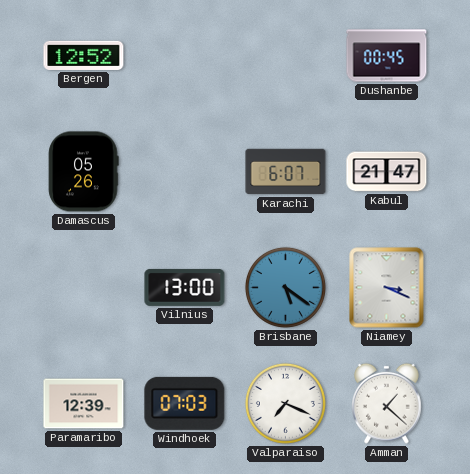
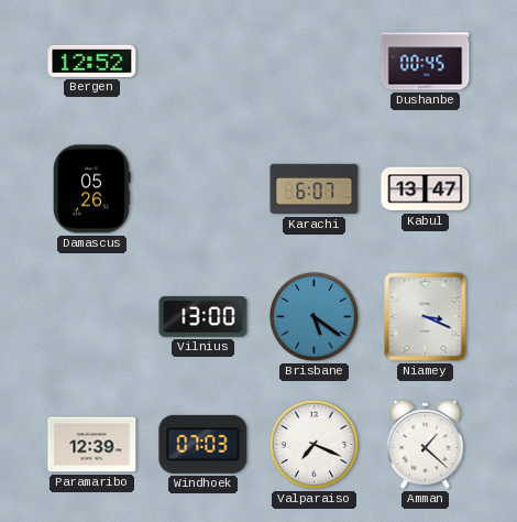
Kabul: 21:47 -> 13:47
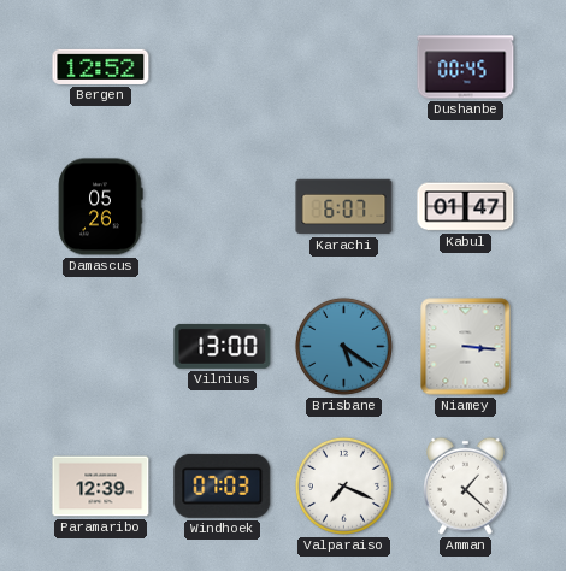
Kabul: 13:47 -> 01:47
Niamey: 3:19 -> 3:16
